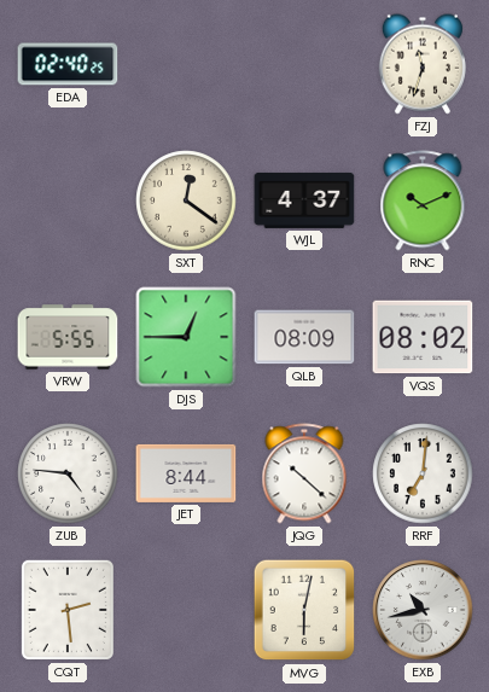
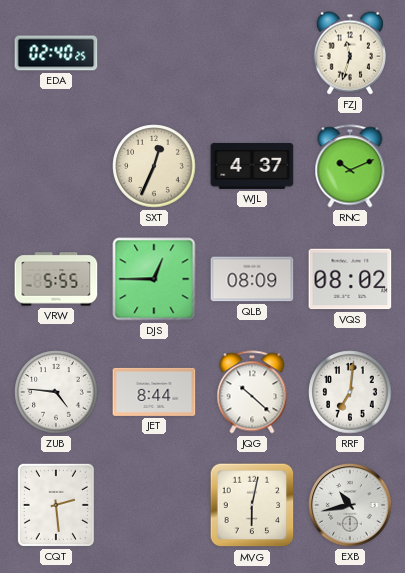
SXT: 12:21 -> 12:34
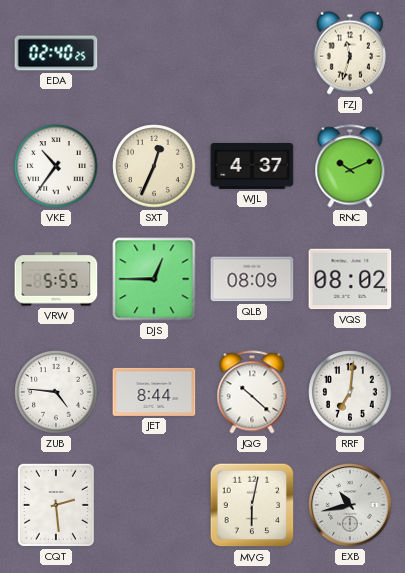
VKE: none -> 10:36
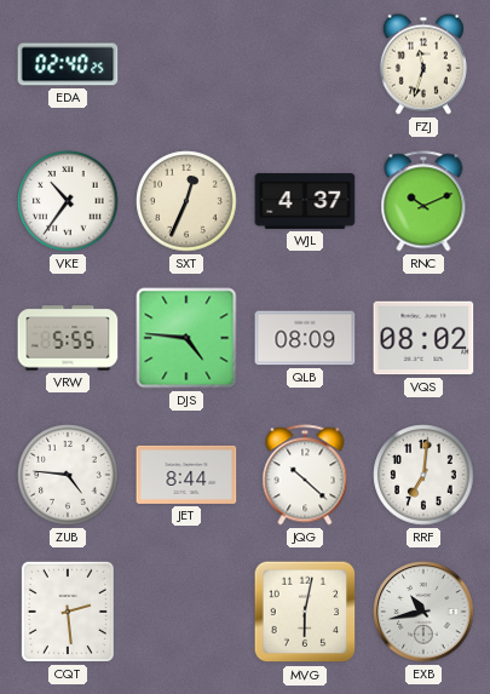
DJS: 12:45 -> 4:46
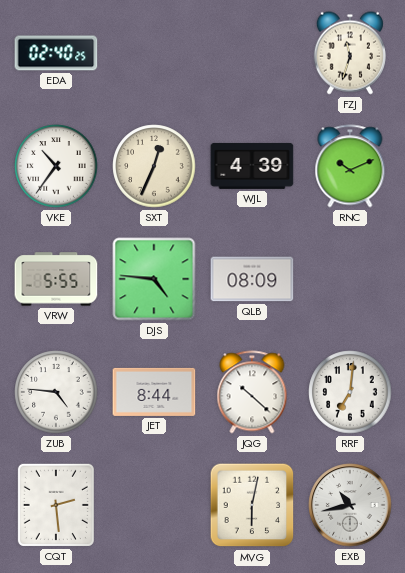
WJL: 4:37 -> 4:39
VQS: 08:02 -> none
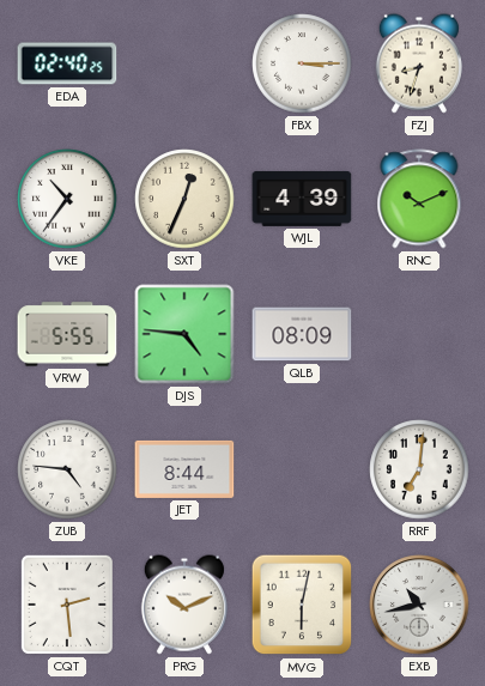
FBX: none -> 3:15
FZJ: 11:33 -> 8:33
JQG: 10:22 -> none
PRG: none -> 10:11
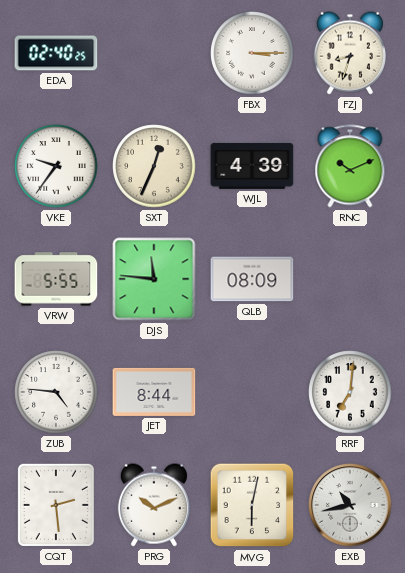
VKE: 10:36 -> 9:36
DJS: 4:46 -> 11:46
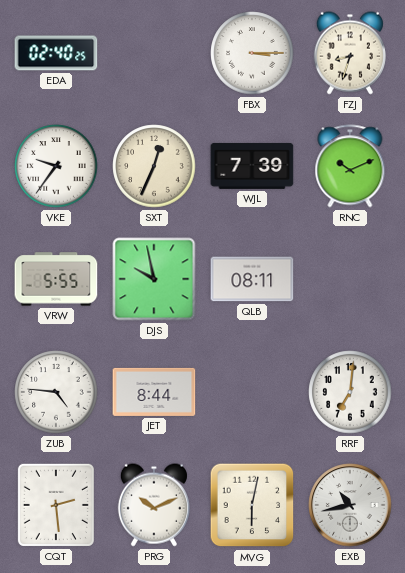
WJL: 4:39 -> 7:39
DJS: 11:46 -> 9:58
QLB: 08:09 -> 08:11
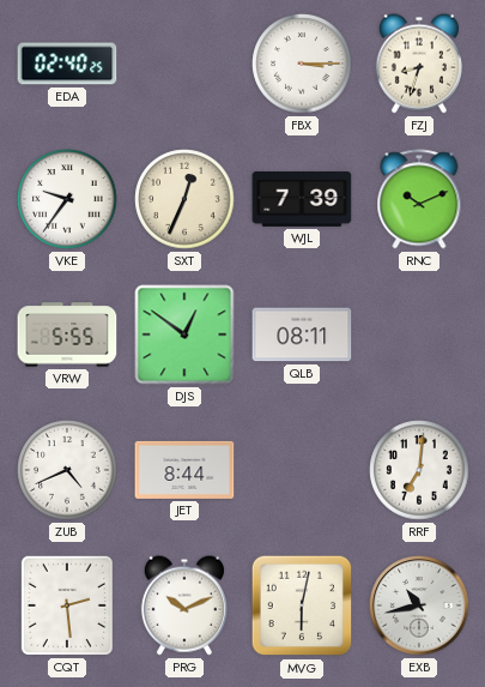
DJS: 9:58 -> 12:51
ZUB: 4:46 -> 4:41
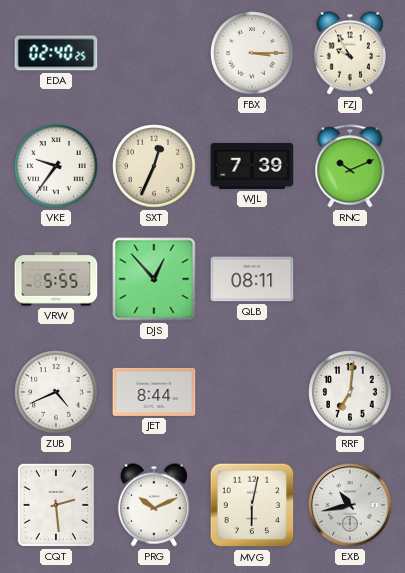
FZJ: 8:33 -> 9:55
DJS: 12:51 -> 12:53
